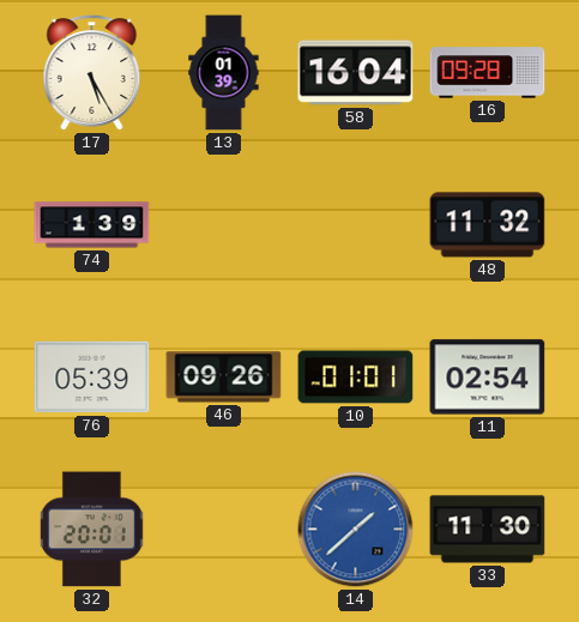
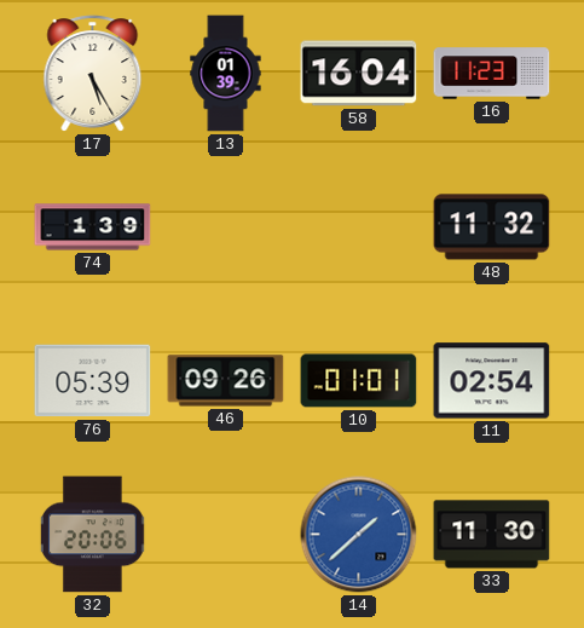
16: 09:28 -> 11:23
32: 20:01 -> 20:06
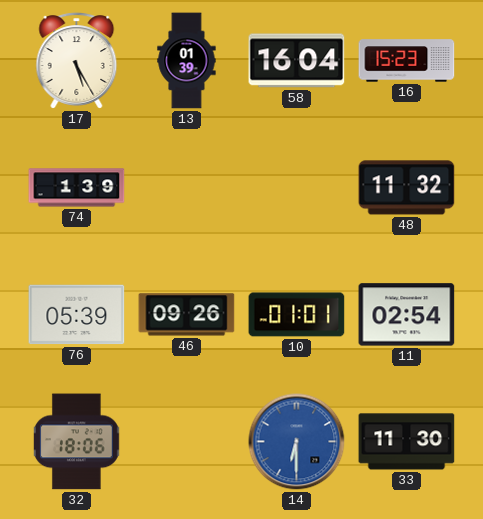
16: 11:23 -> 15:23
32: 20:06 -> 18:06
14: 1:38 -> 6:30
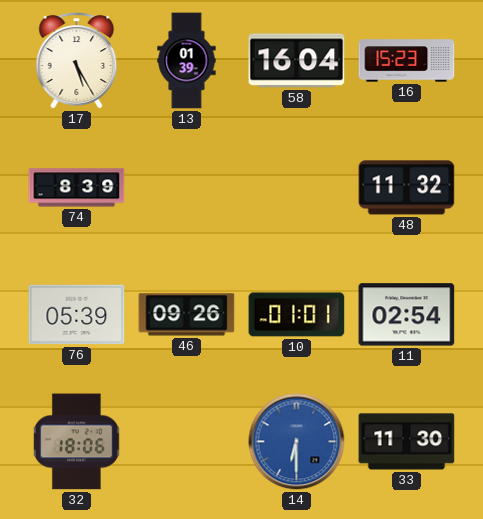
74: 1:39 -> 8:39
